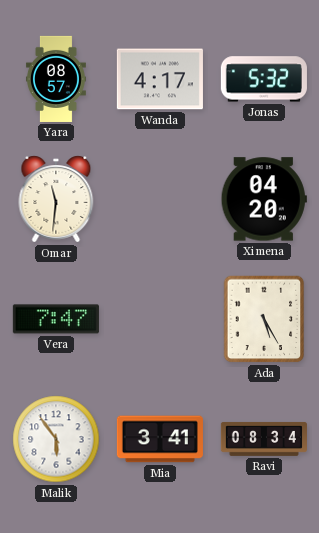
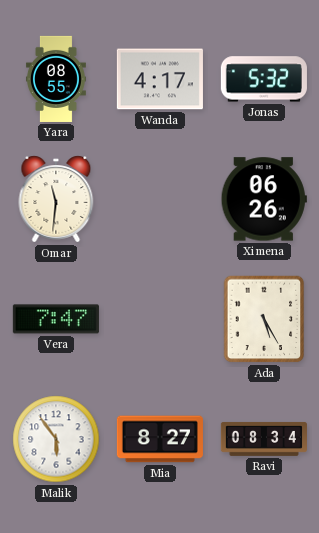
Yara: 08:57 -> 08:55
Ximena: 04:20 -> 06:26
Mia: 3:41 -> 8:27
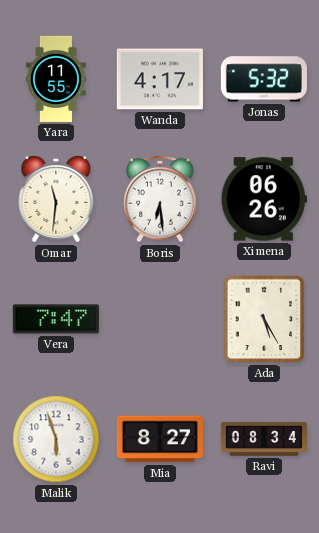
Yara: 08:55 -> 11:55
Boris: none -> 6:29
Malik: 5:54 -> 5:57
